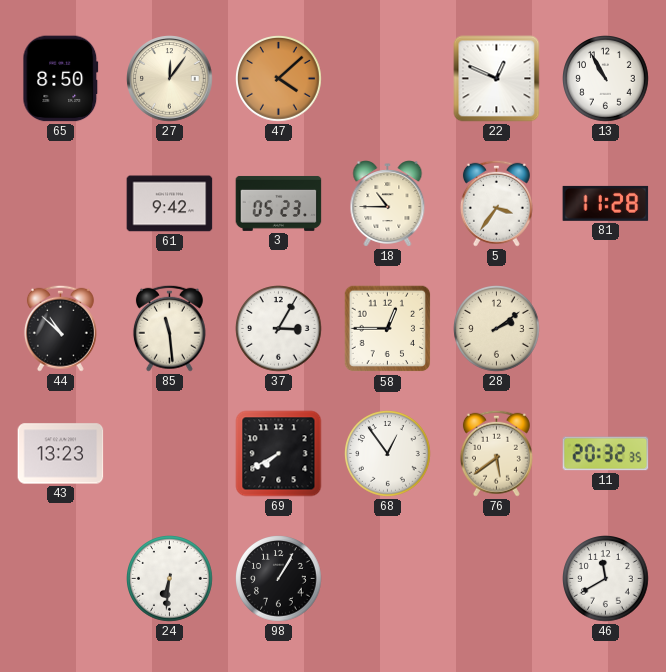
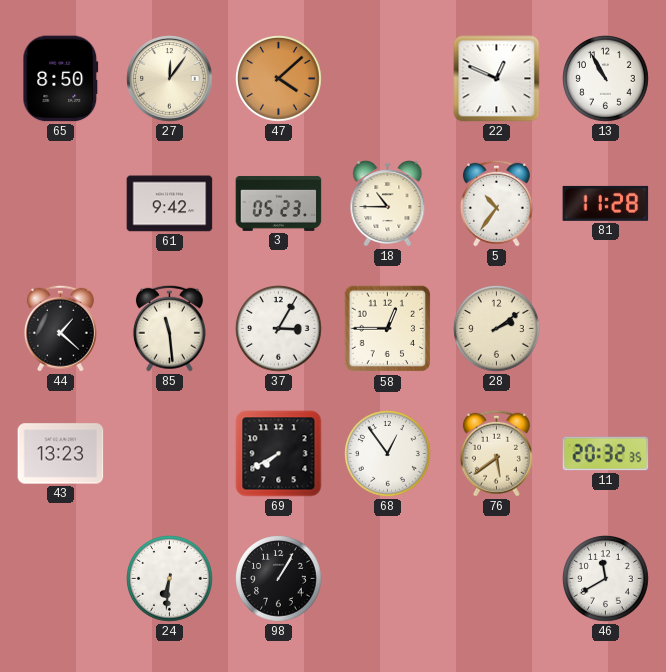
5: 3:36 -> 10:36
44: 10:52 -> 1:22
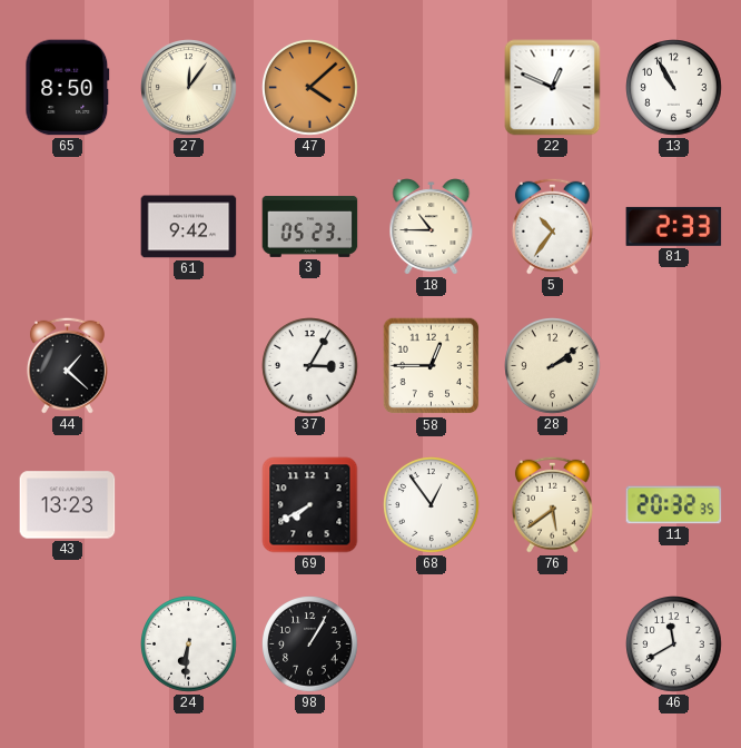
81: 11:28 -> 2:33
85: 11:29 -> none
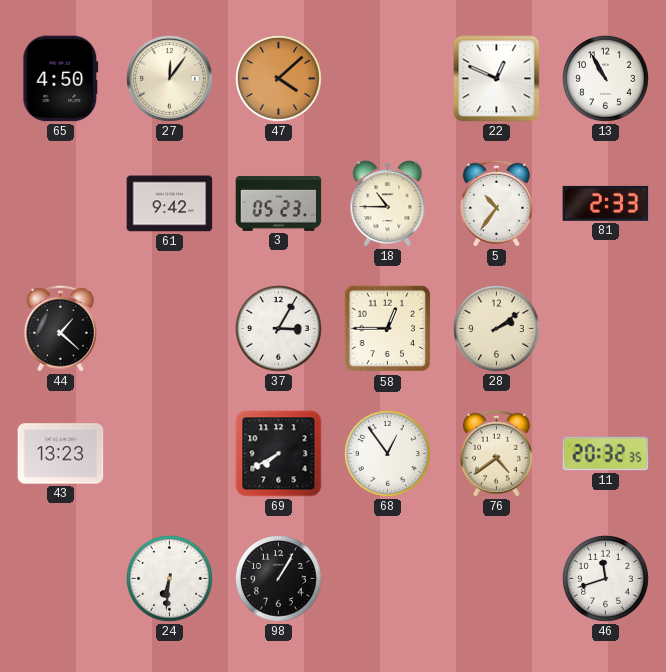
65: 8:50 -> 4:50
76: 5:39 -> 4:39
46: 11:40 -> 11:42
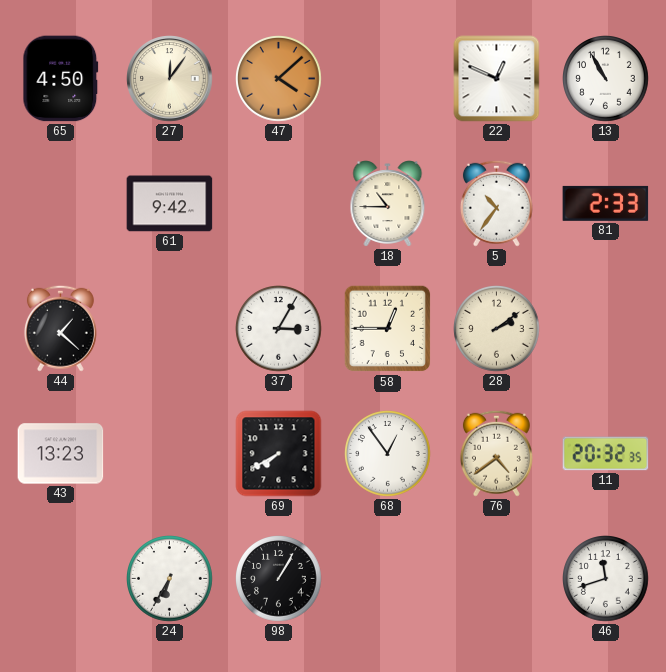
3: 05:23 -> none
24: 6:31 -> 6:35
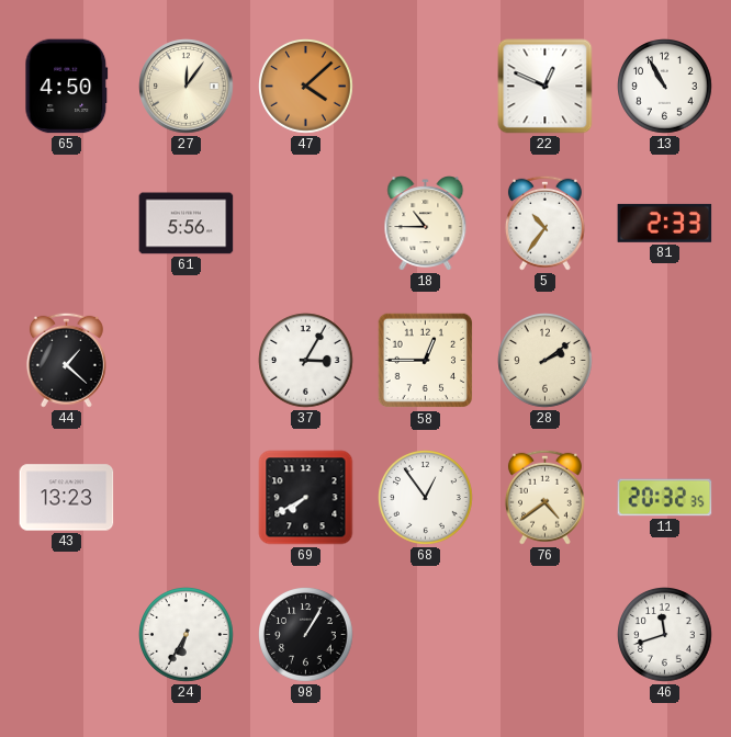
61: 9:42 -> 5:56
